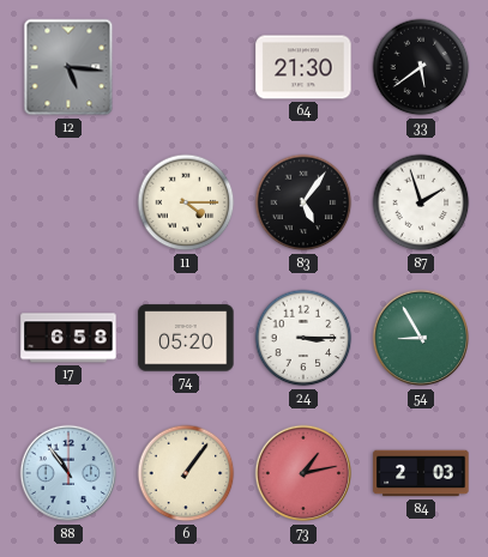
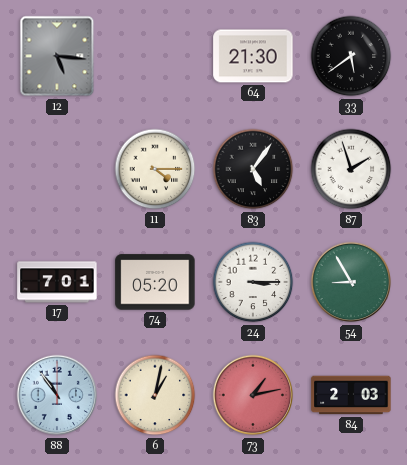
17: 6:58 -> 7:01
6: 1:06 -> 1:02
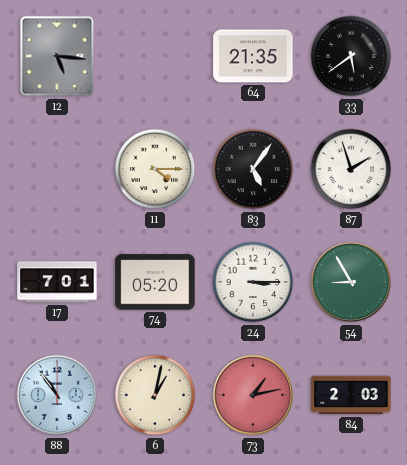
64: 21:30 -> 21:35
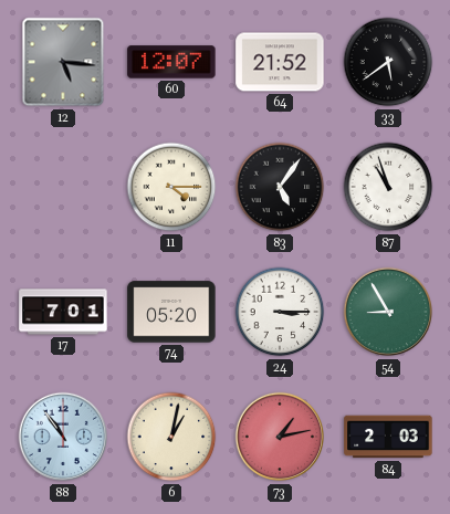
60: none -> 12:07
64: 21:35 -> 21:52
87: 1:57 -> 10:57
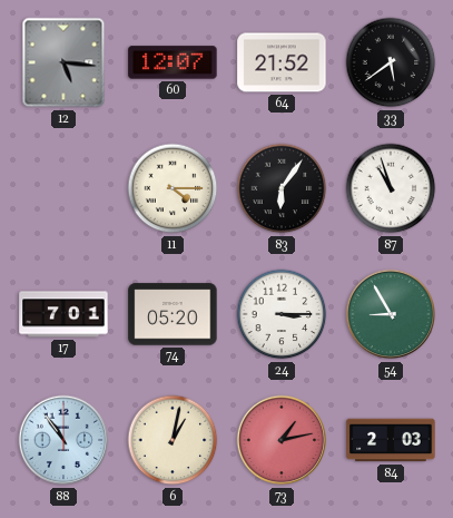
83: 5:06 -> 6:06
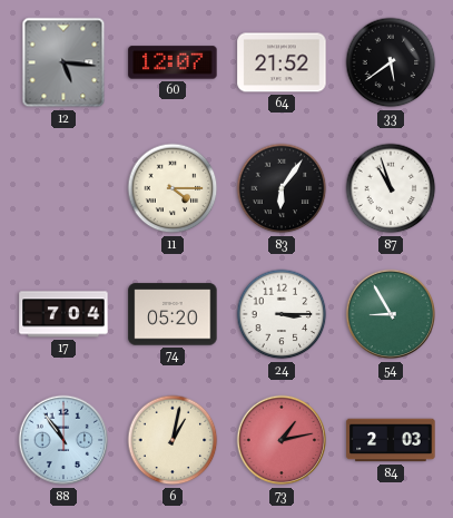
17: 7:01 -> 7:04
